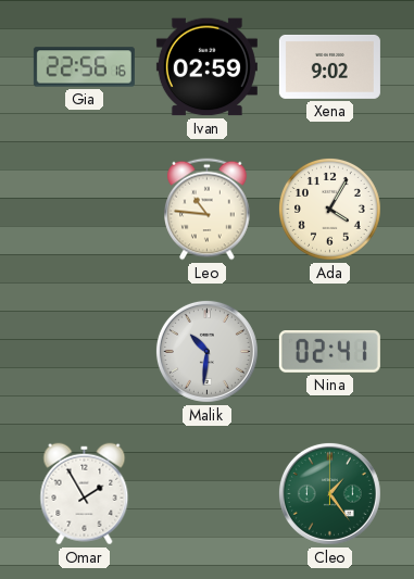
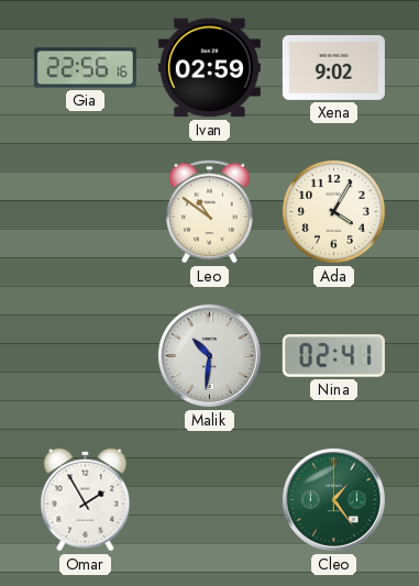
Leo: 10:46 -> 10:51
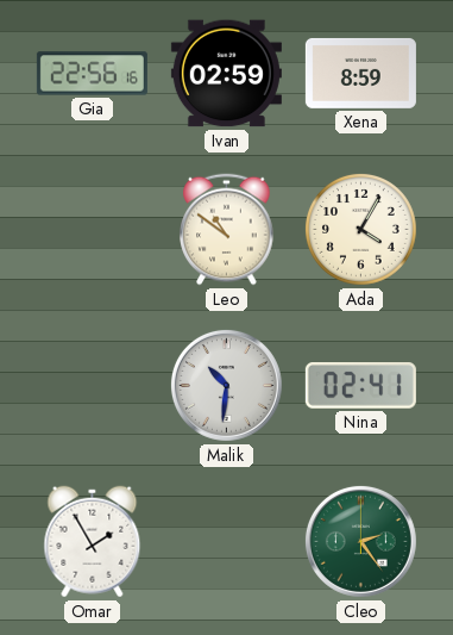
Xena: 9:02 -> 8:59
Cleo: 1:24 -> 2:24
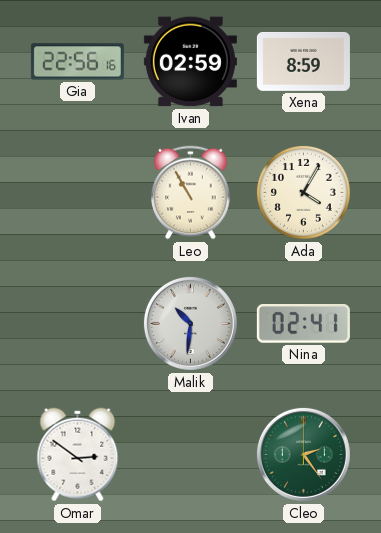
Leo: 10:51 -> 10:55
Omar: 1:55 -> 2:51
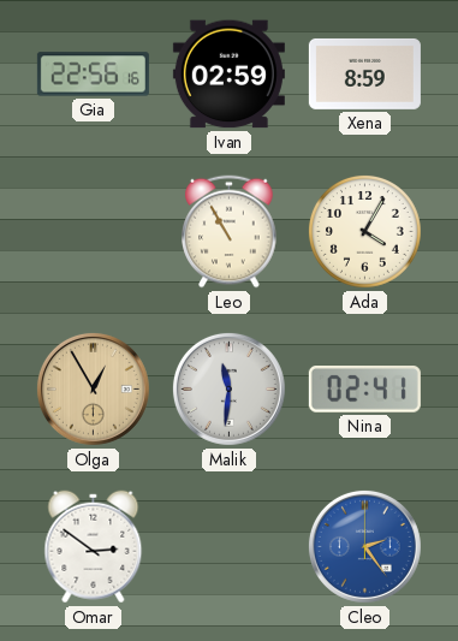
Olga: none -> 12:55
Malik: 10:31 -> 11:31
Cleo dial: green -> blue
